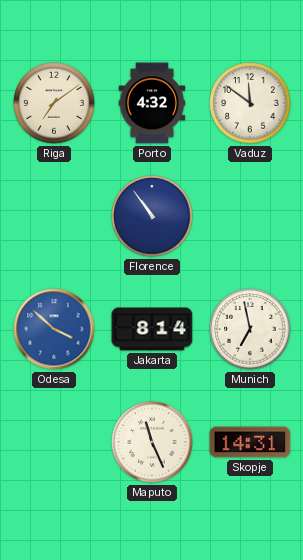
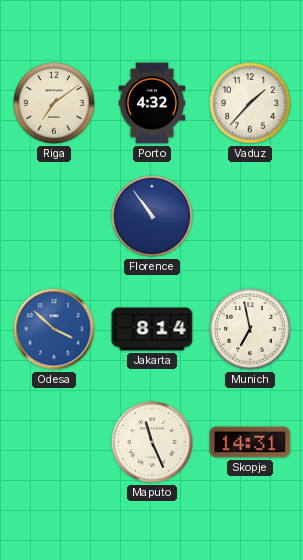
Vaduz: 11:51 -> 1:37
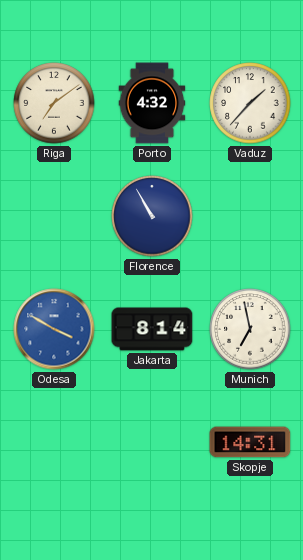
Florence: 10:54 -> 10:55
Odesa: 3:52 -> 3:50
Maputo: 11:26 -> none
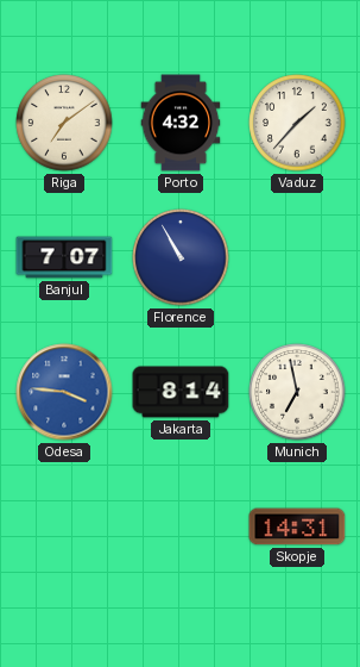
Banjul: none -> 7:07
Odesa: 3:50 -> 3:46
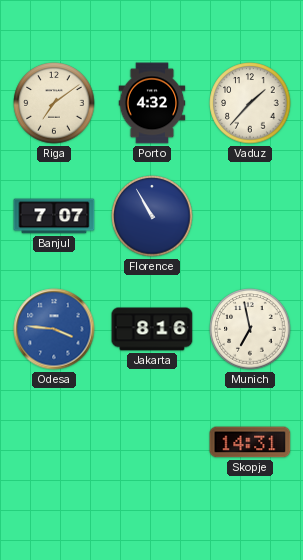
Jakarta: 8:14 -> 8:16
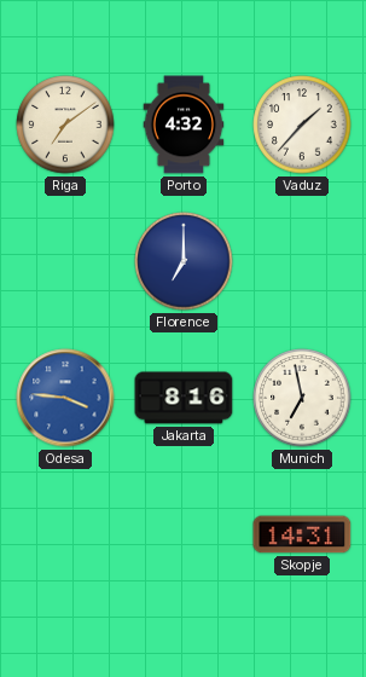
Banjul: 7:07 -> none
Florence: 10:55 -> 7:00
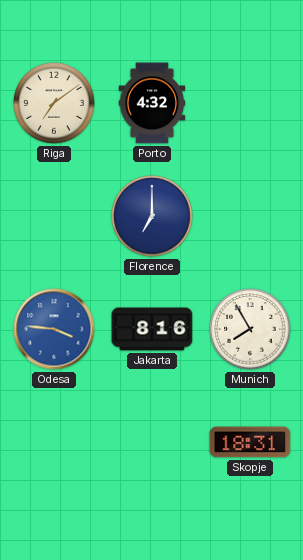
Vaduz: 1:37 -> none
Munich: 6:58 -> 7:55
Skopje: 14:31 -> 18:31
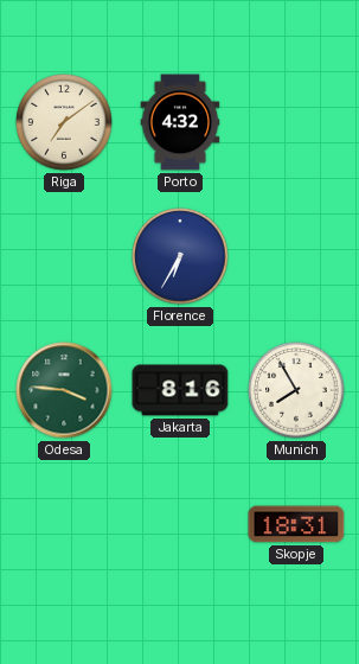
Florence: 7:00 -> 6:35
Odesa dial: blue -> green
